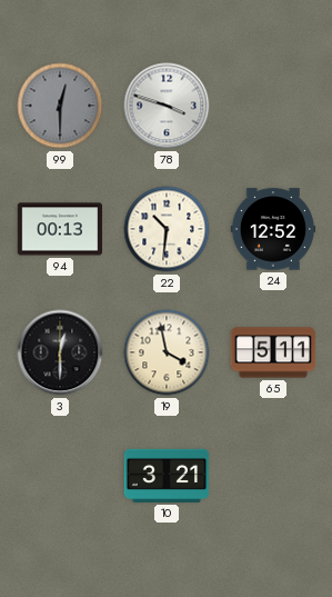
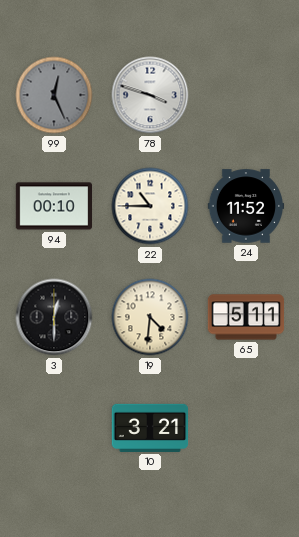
99: 12:30 -> 12:26
94: 00:13 -> 00:10
22: 10:31 -> 10:45
24: 12:52 -> 11:52
19: 3:58 -> 4:31
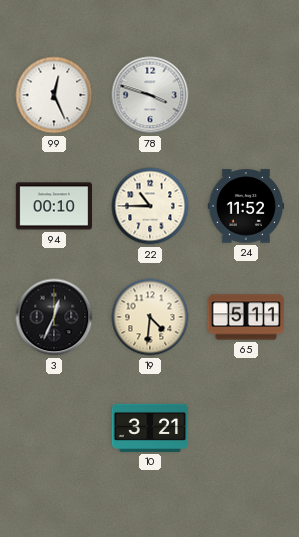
99 dial: grey -> white
3: 12:30 -> 12:34
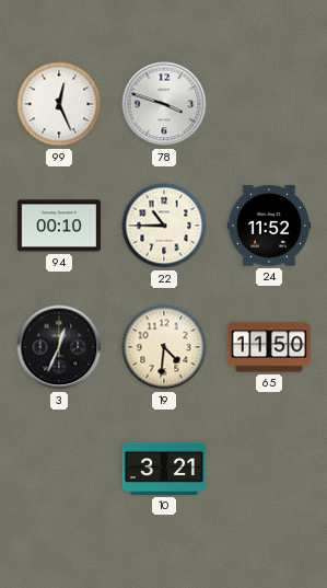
65: 5:11 -> 11:50
